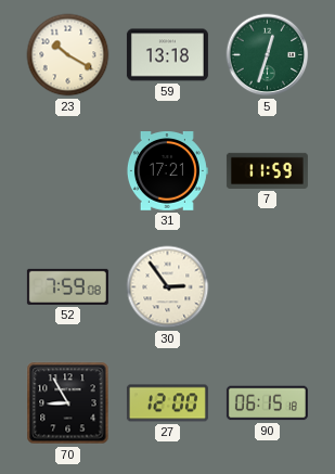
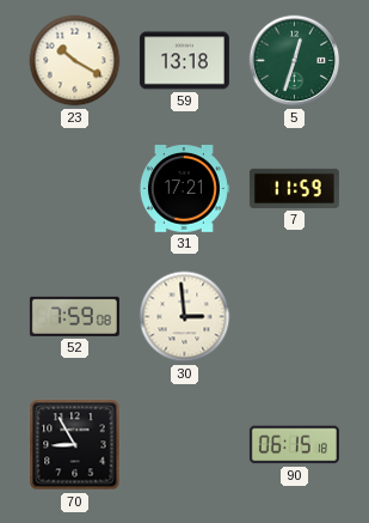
30: 2:54 -> 2:59
27: 12:00 -> none
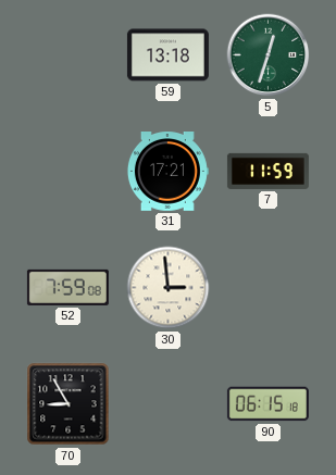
23: 10:20 -> none
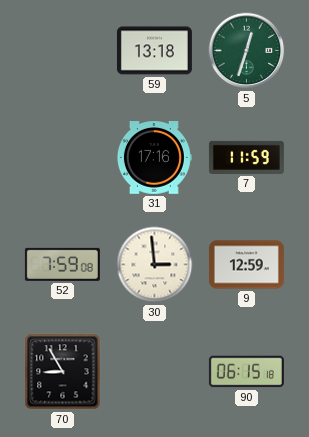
31: 17:21 -> 17:16
9: none -> 12:59
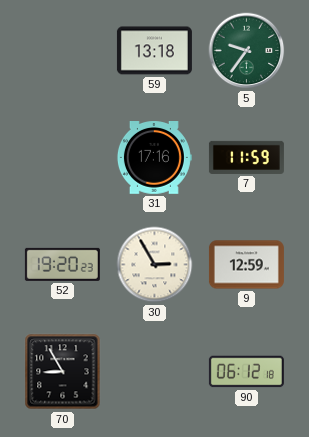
5: 12:33 -> 9:36
52: 7:59 -> 19:20
30: 2:59 -> 2:55
90: 06:15 -> 06:12
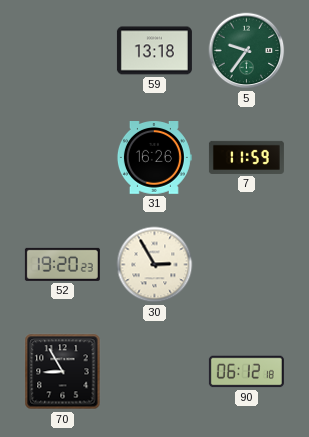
31: 17:16 -> 16:26
9: 12:59 -> none
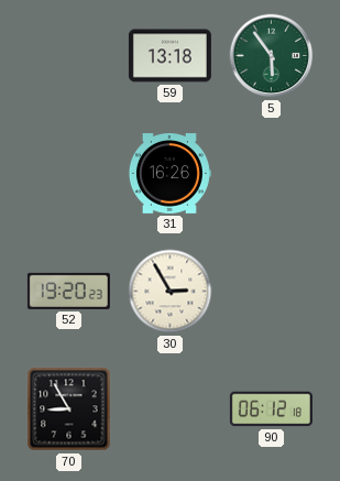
5: 9:36 -> 5:54
7: 11:59 -> none
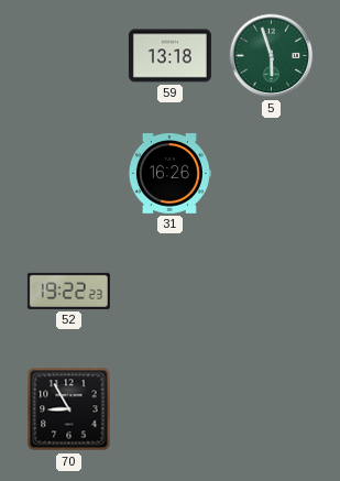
5: 5:54 -> 5:57
52: 19:20 -> 19:22
30: 2:55 -> none
90: 06:12 -> none
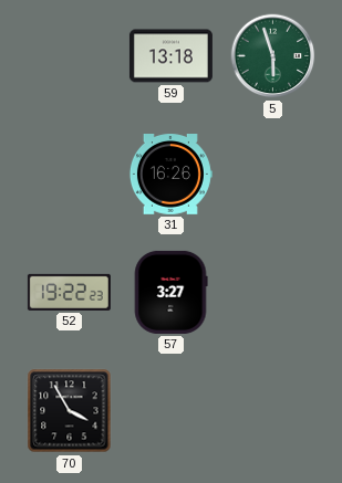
57: none -> 3:27
70: 8:55 -> 3:55
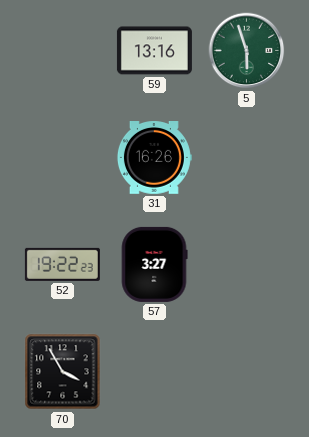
59: 13:18 -> 13:16
